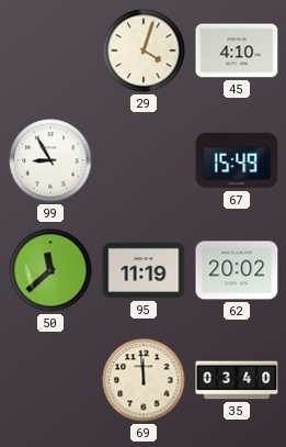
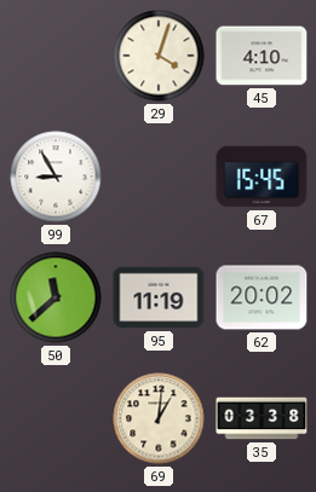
67: 15:49 -> 15:45
69: 11:59 -> 1:01
35: 03:40 -> 03:38
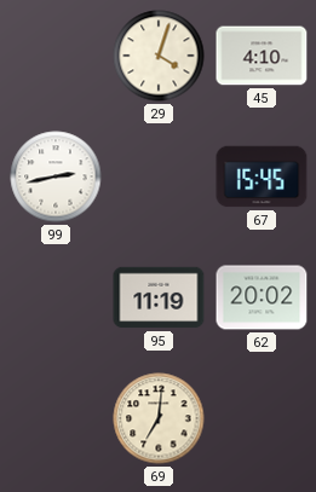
99: 8:55 -> 2:43
50: 11:38 -> none
69: 1:01 -> 7:01
35: 03:38 -> none
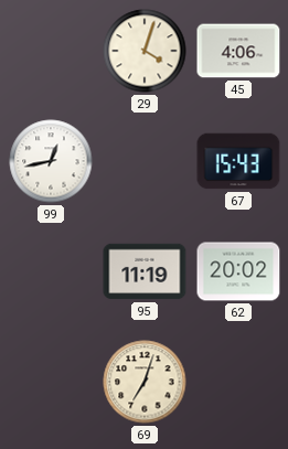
45: 4:10 -> 4:06
99: 2:43 -> 12:43
67: 15:45 -> 15:43
69: 7:01 -> 7:03
